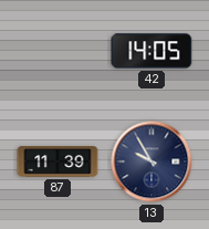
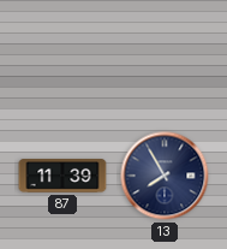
42: 14:05 -> none
13: 9:55 -> 7:55
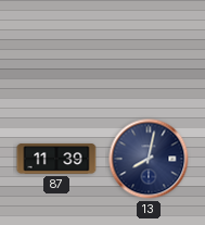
13: 7:55 -> 8:02
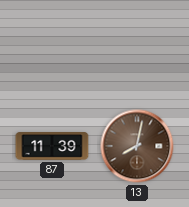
13 dial: navy -> brown
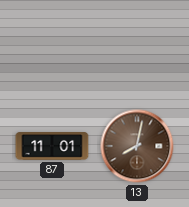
87: 11:39 -> 11:01
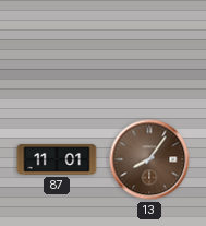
13: 8:02 -> 8:06
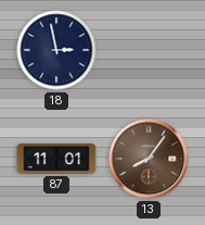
18: none -> 2:58
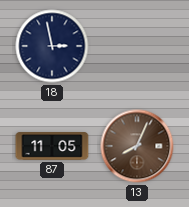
87: 11:01 -> 11:05
13: 8:06 -> 8:04
